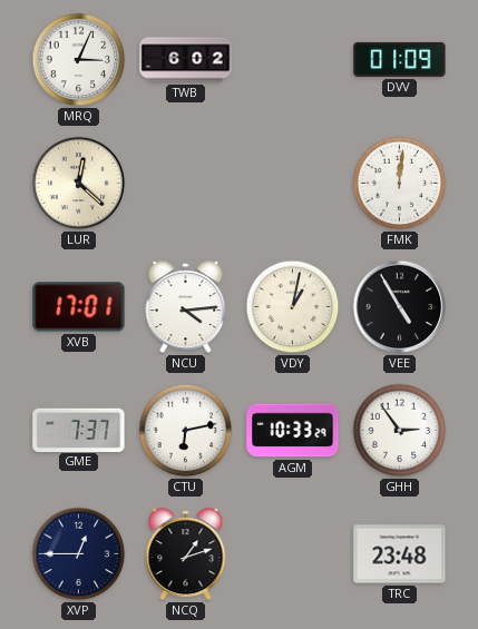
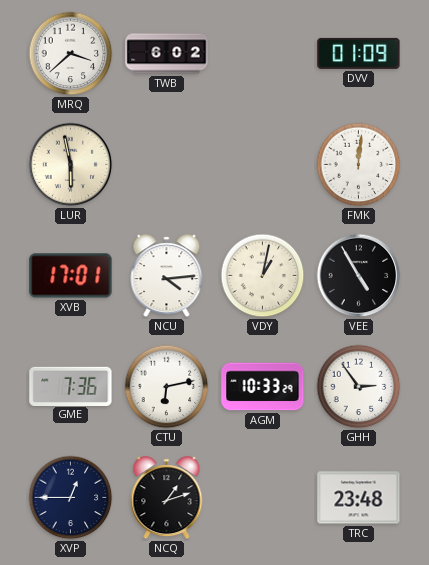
MRQ: 3:04 -> 3:38
LUR: 12:22 -> 5:58
GME: 7:37 -> 7:36
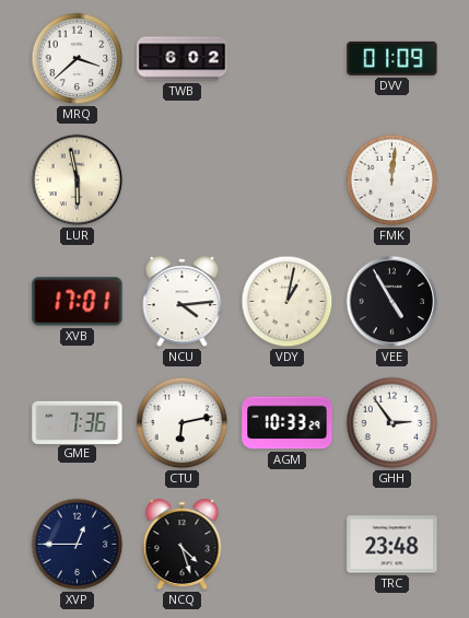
NCQ: 1:12 -> 4:27
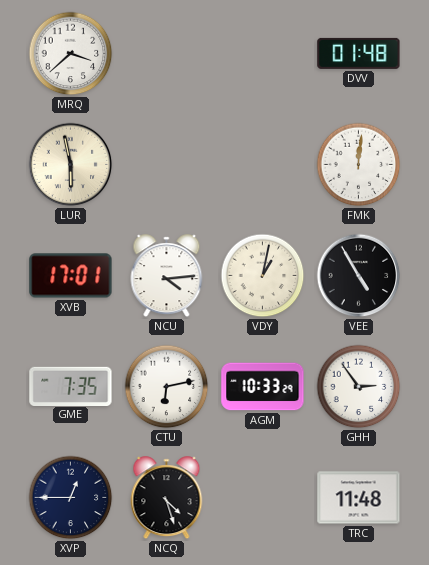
TWB: 6:02 -> none
DVV: 01:09 -> 01:48
GME: 7:36 -> 7:35
TRC: 23:48 -> 11:48
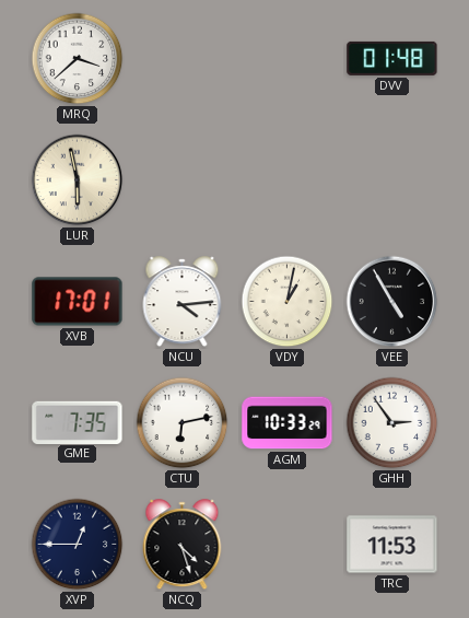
FMK: 12:01 -> none
TRC: 11:48 -> 11:53
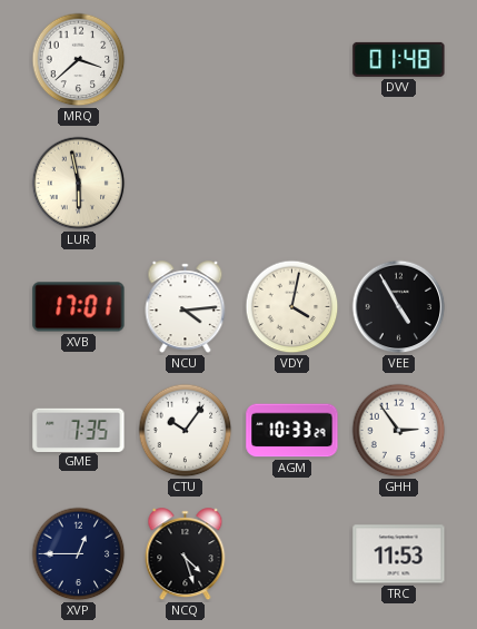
VDY: 1:02 -> 4:02
CTU: 6:13 -> 10:06
